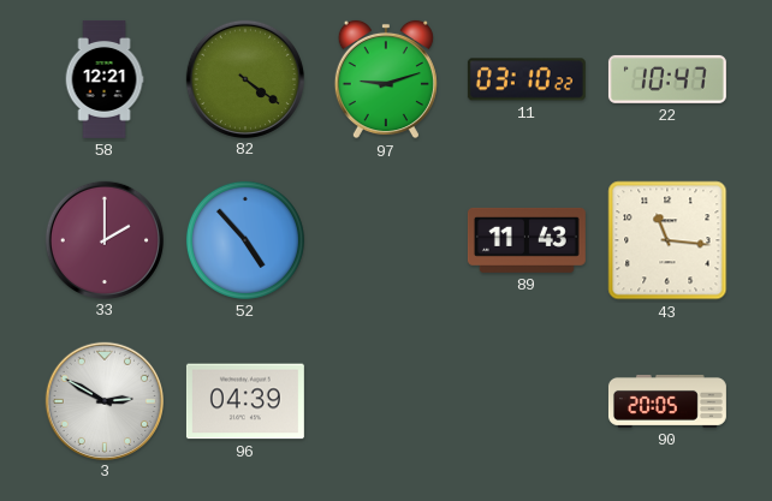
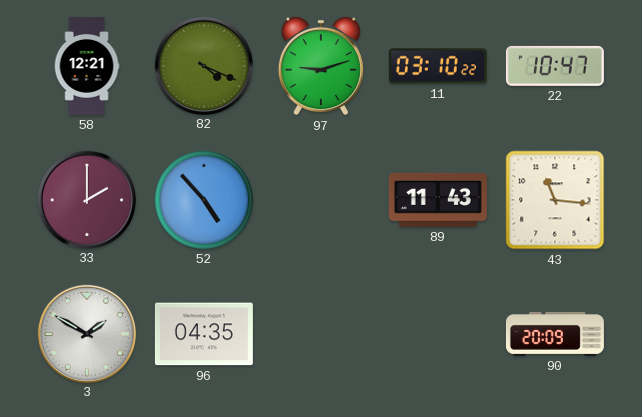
82: 4:21 -> 4:19
3: 2:50 -> 1:50
96: 04:39 -> 04:35
90: 20:05 -> 20:09
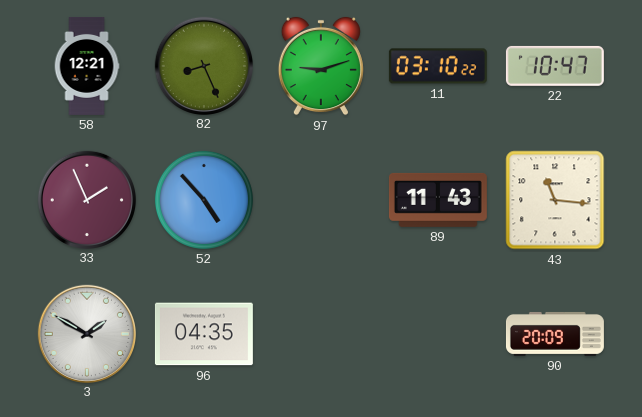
82: 4:19 -> 8:26
33: 2:00 -> 1:56
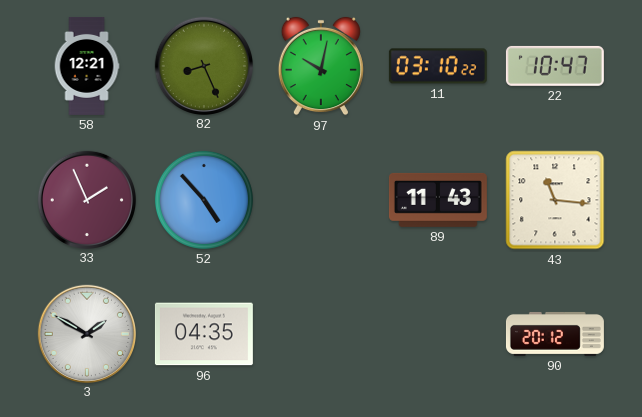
97: 9:12 -> 10:02
90: 20:09 -> 20:12
